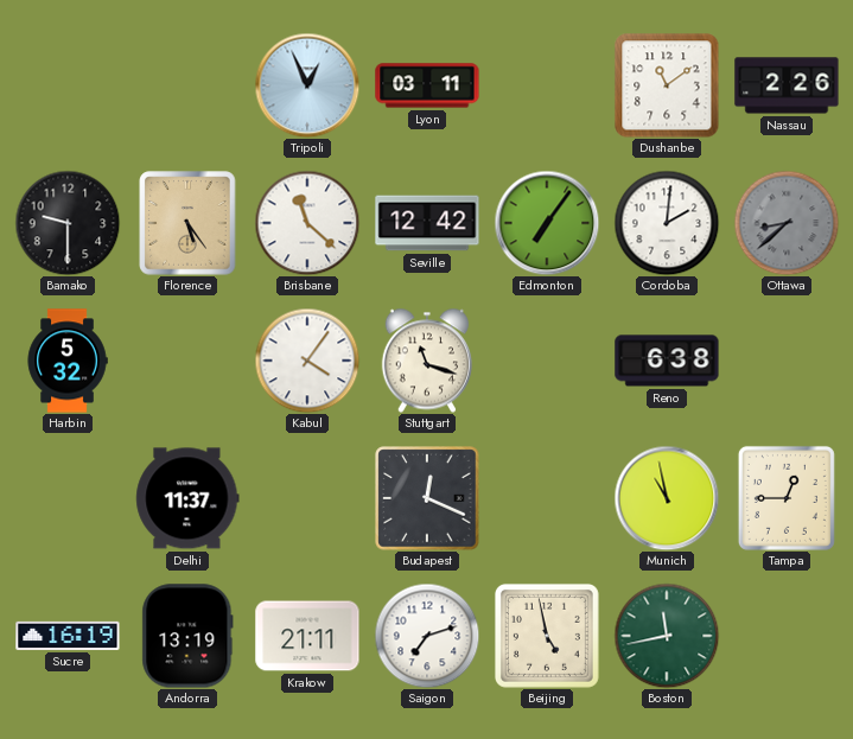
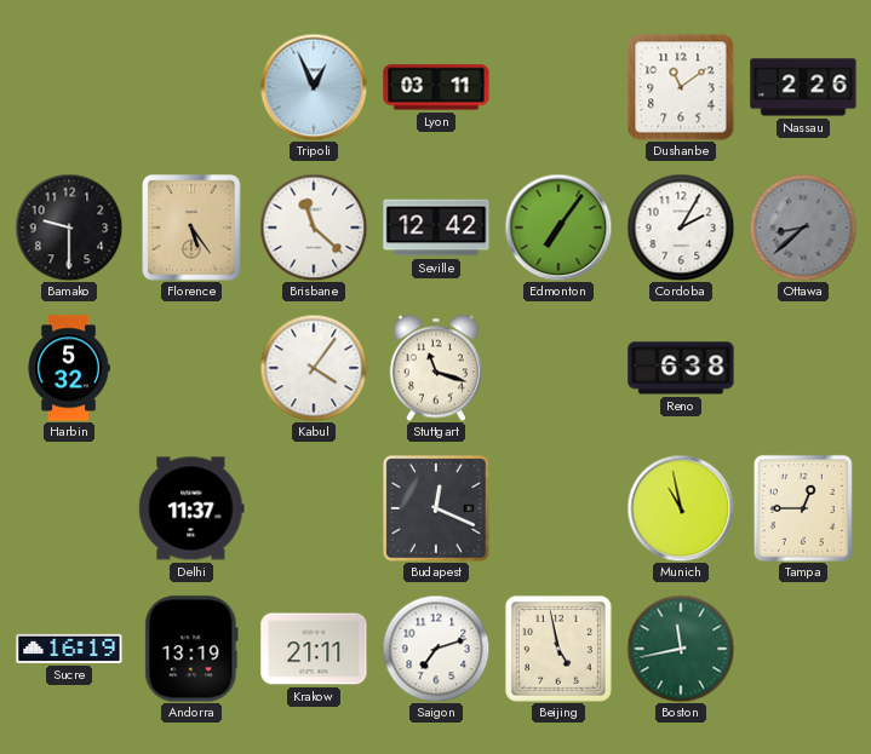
Cordoba: 2:01 -> 2:05
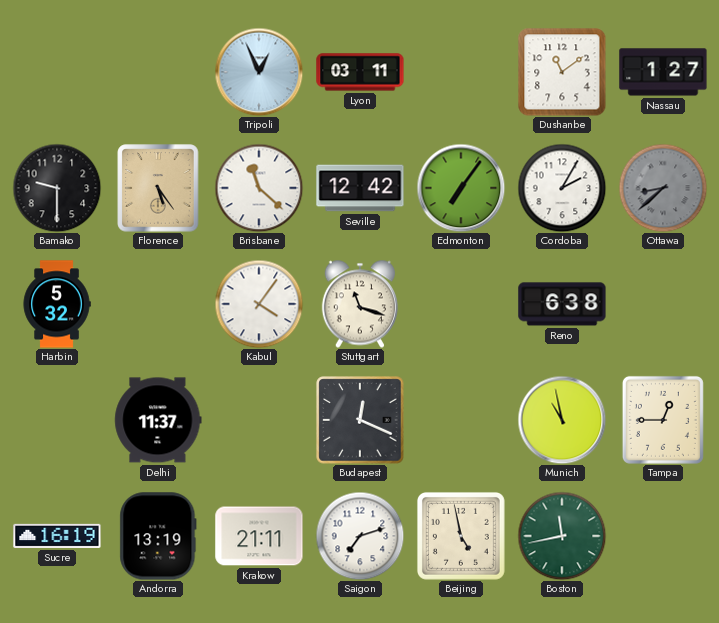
Nassau: 2:26 -> 1:27
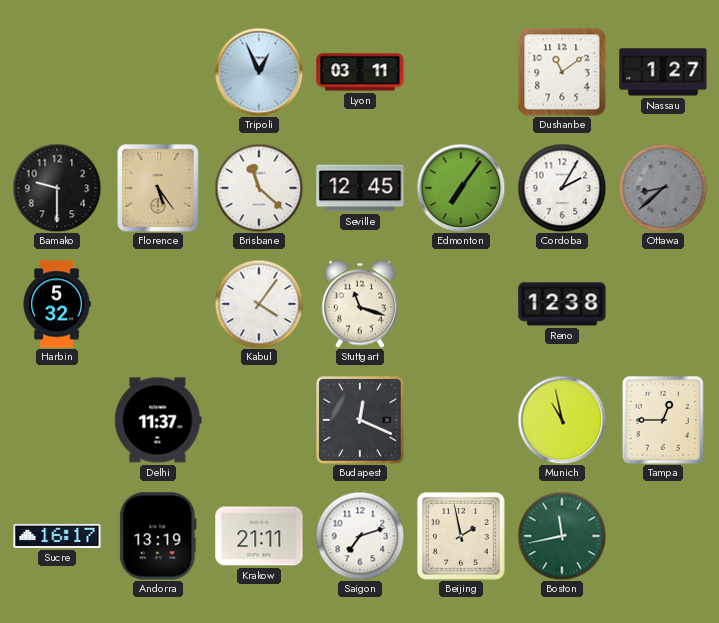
Seville: 12:42 -> 12:45
Reno: 6:38 -> 12:38
Sucre: 16:19 -> 16:17
Beijing: 4:58 -> 1:58
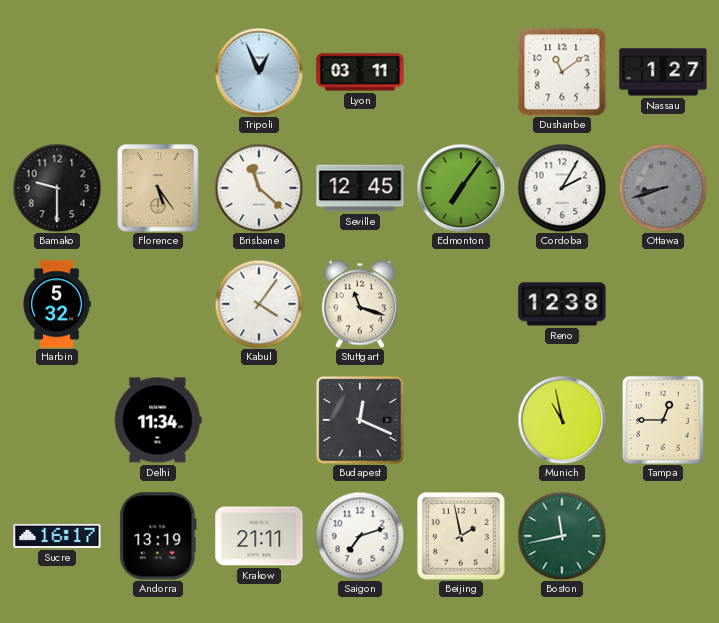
Ottawa: 8:38 -> 8:42
Delhi: 11:37 -> 11:34
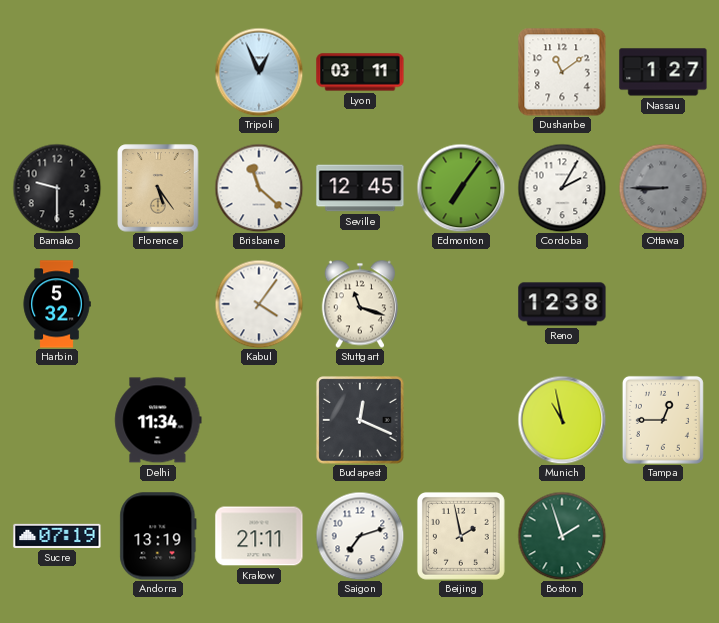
Ottawa: 8:42 -> 8:45
Sucre: 16:17 -> 07:19
Boston: 11:43 -> 1:57
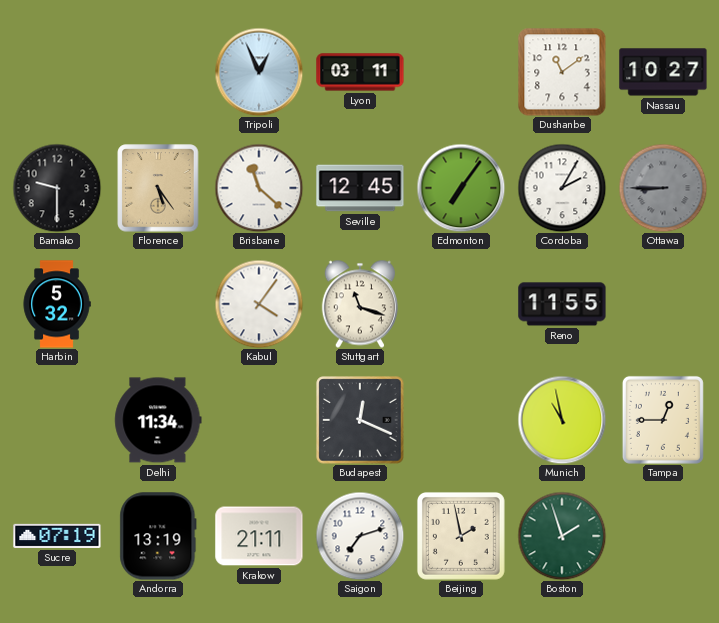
Nassau: 1:27 -> 10:27
Reno: 12:38 -> 11:55
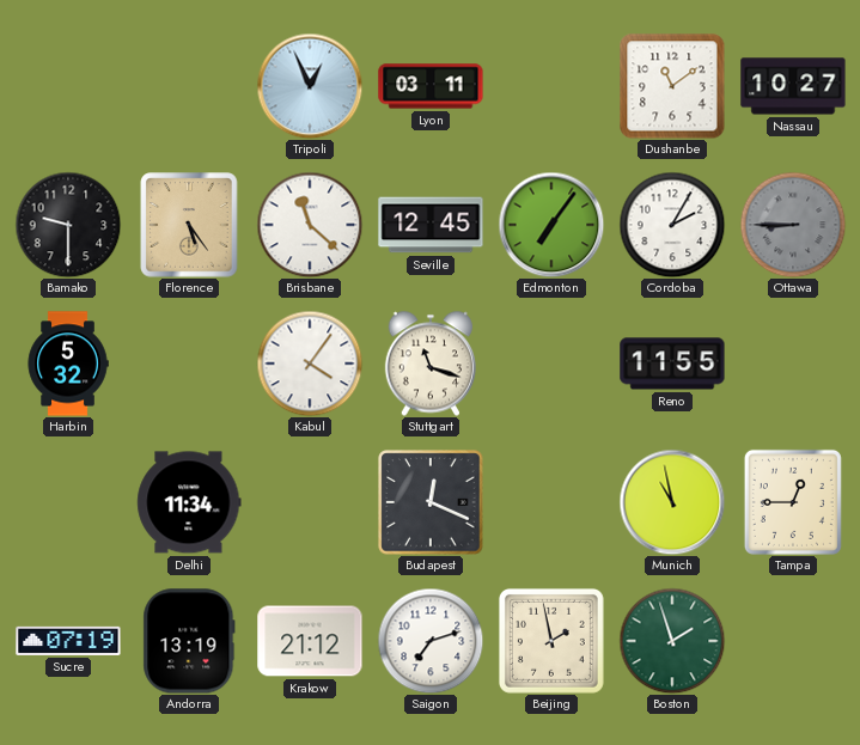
Krakow: 21:11 -> 21:12
